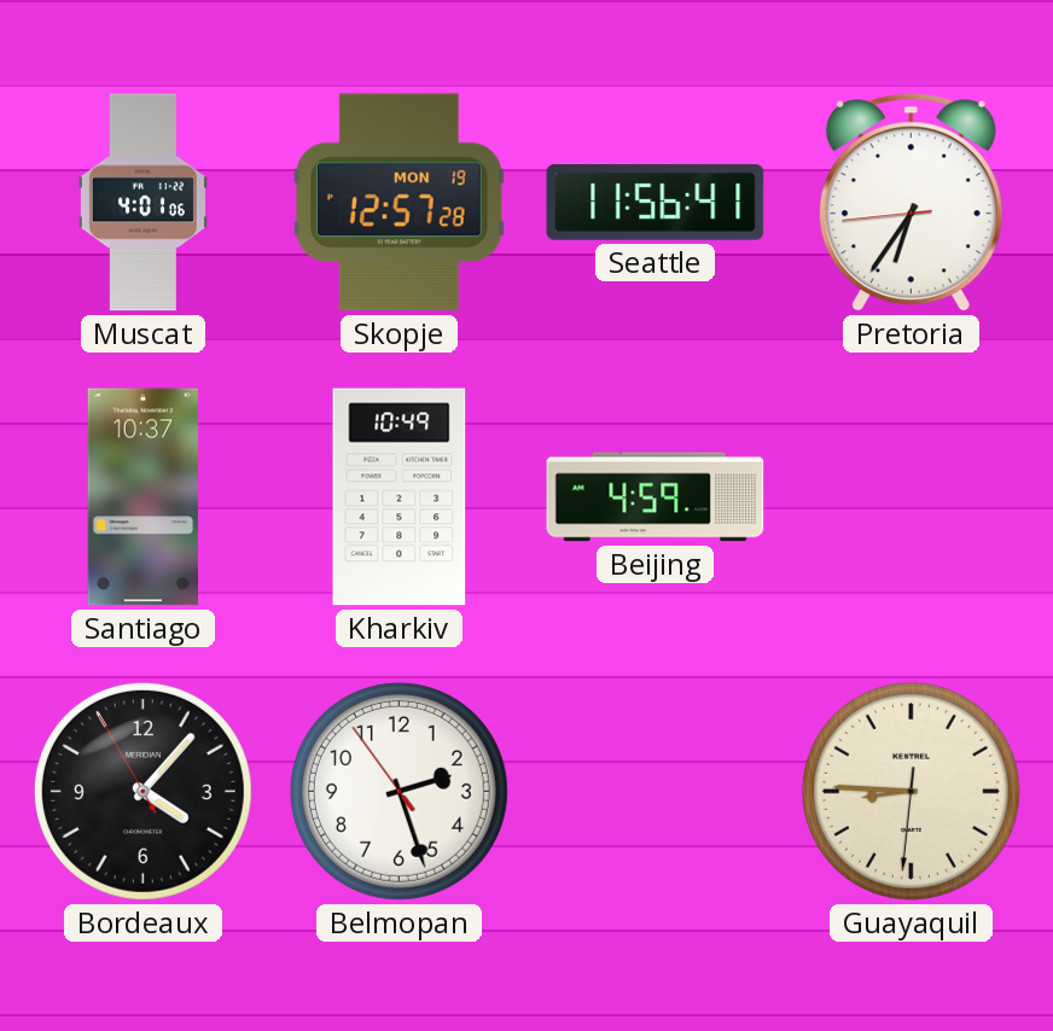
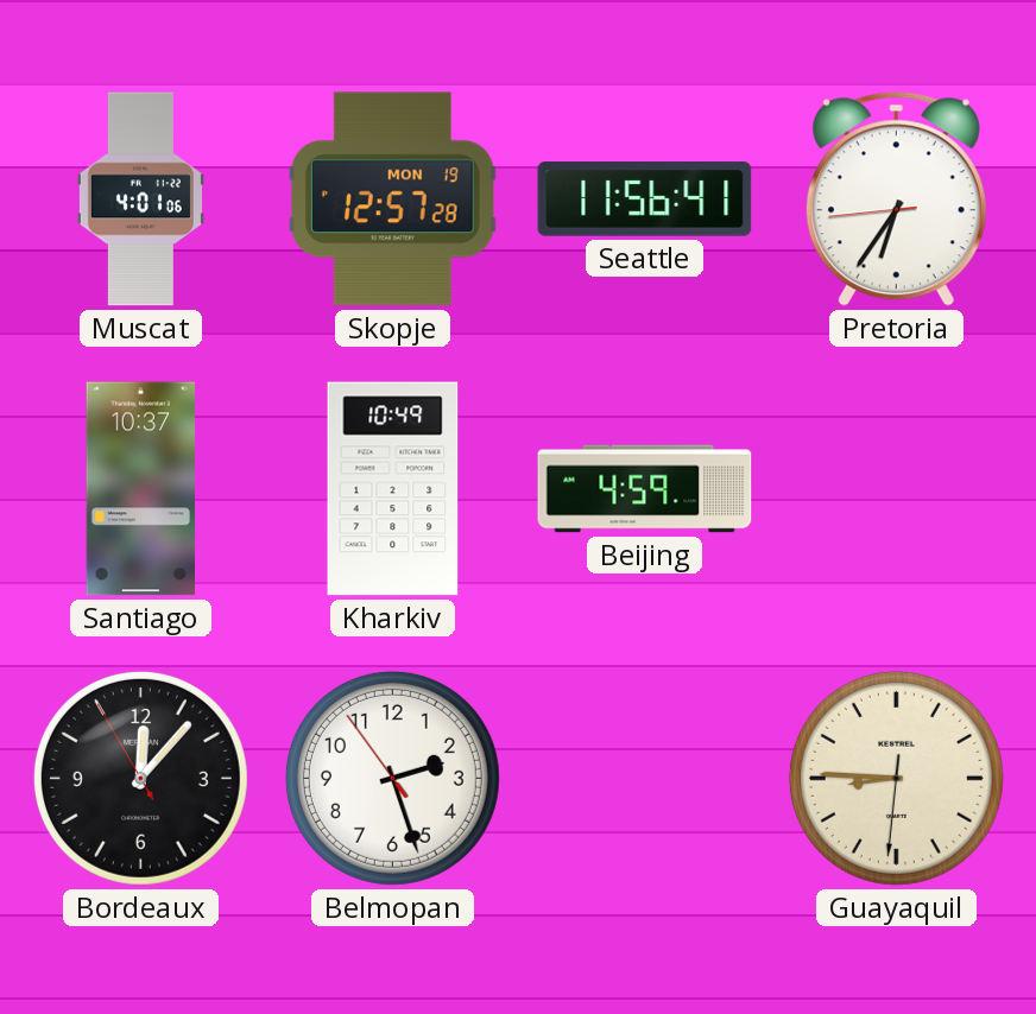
Bordeaux: 4:06 -> 12:06
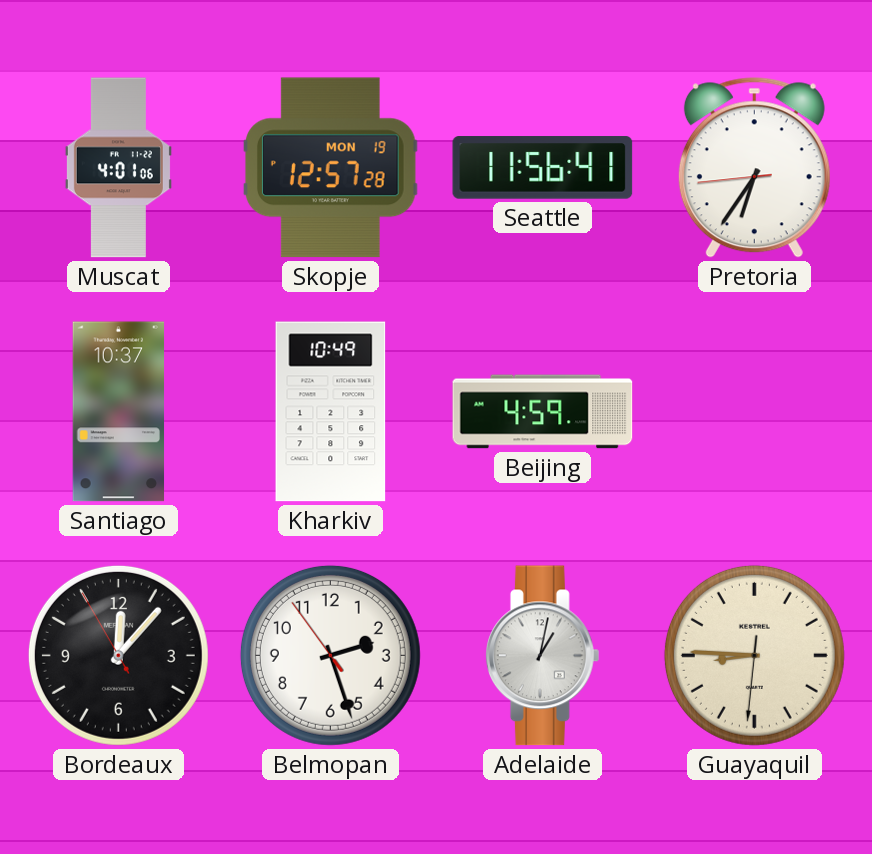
Adelaide: none -> 1:02
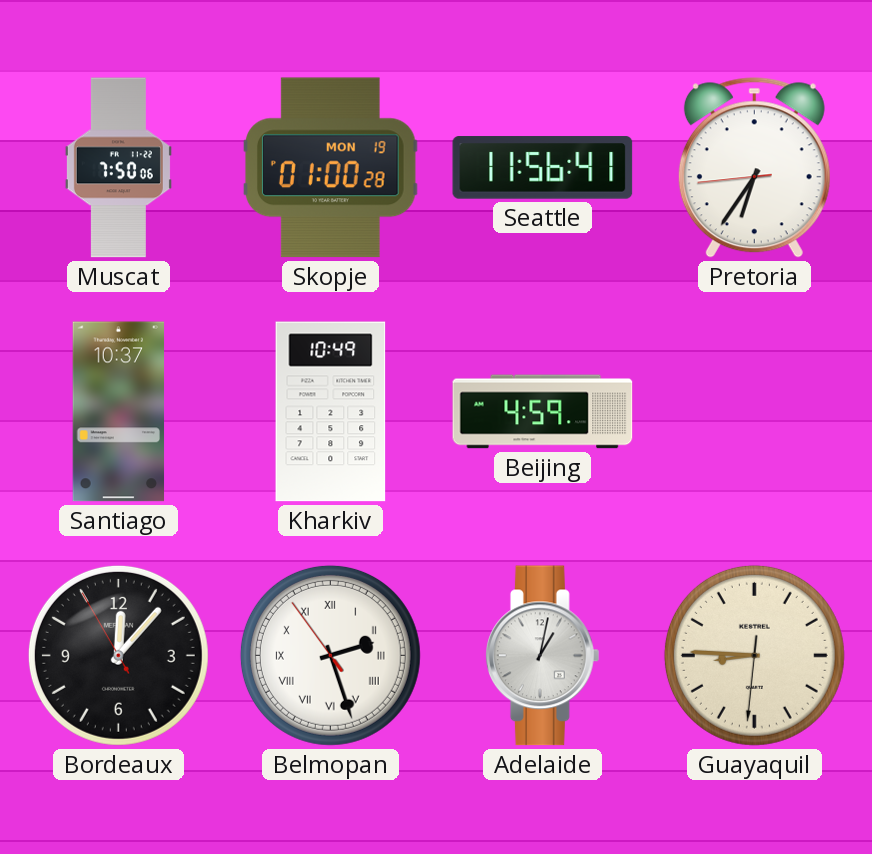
Muscat: 4:01 -> 7:50
Skopje: 12:57 -> 01:00
Belmopan numerals: Arabic -> Roman
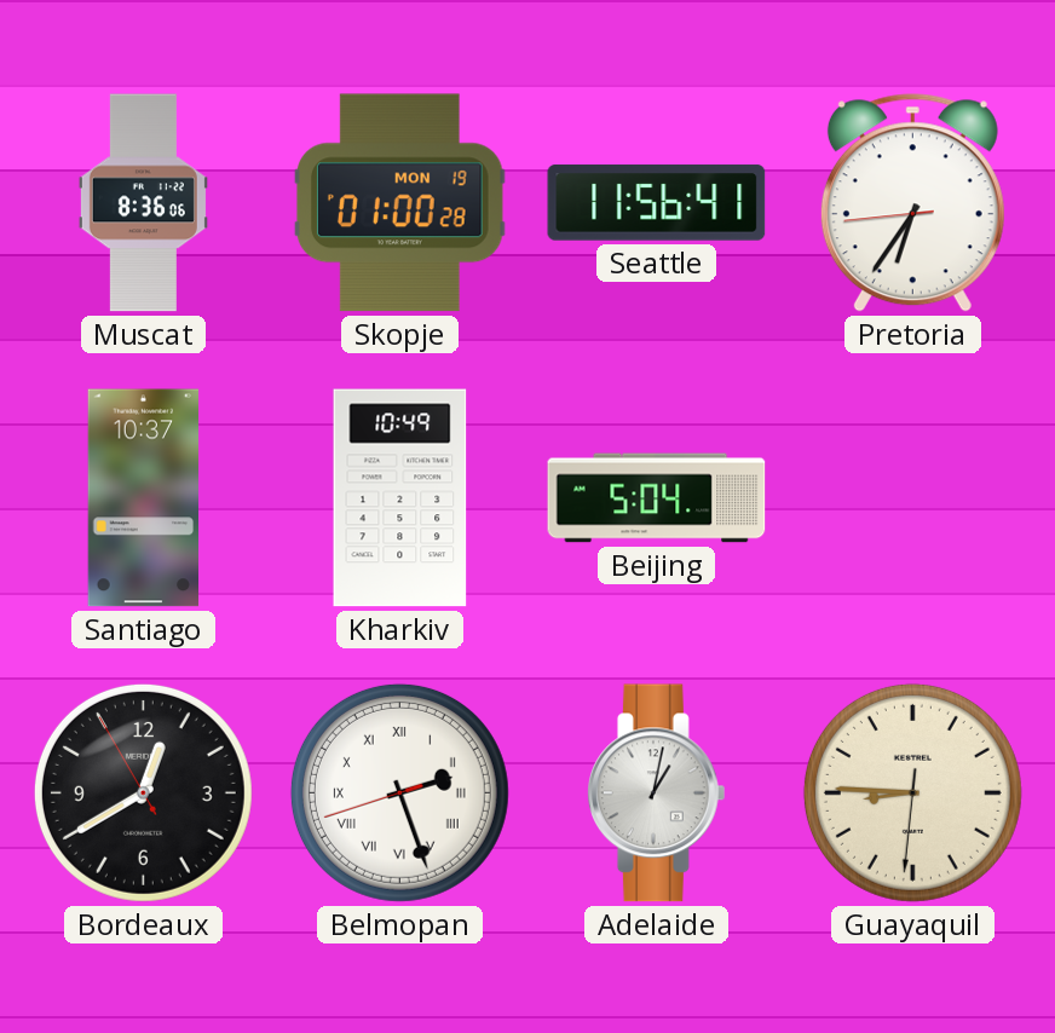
Muscat: 7:50 -> 8:36
Beijing: 4:59 -> 5:04
Bordeaux: 12:06 -> 12:39
Belmopan: 2:26:54 -> 2:26:42
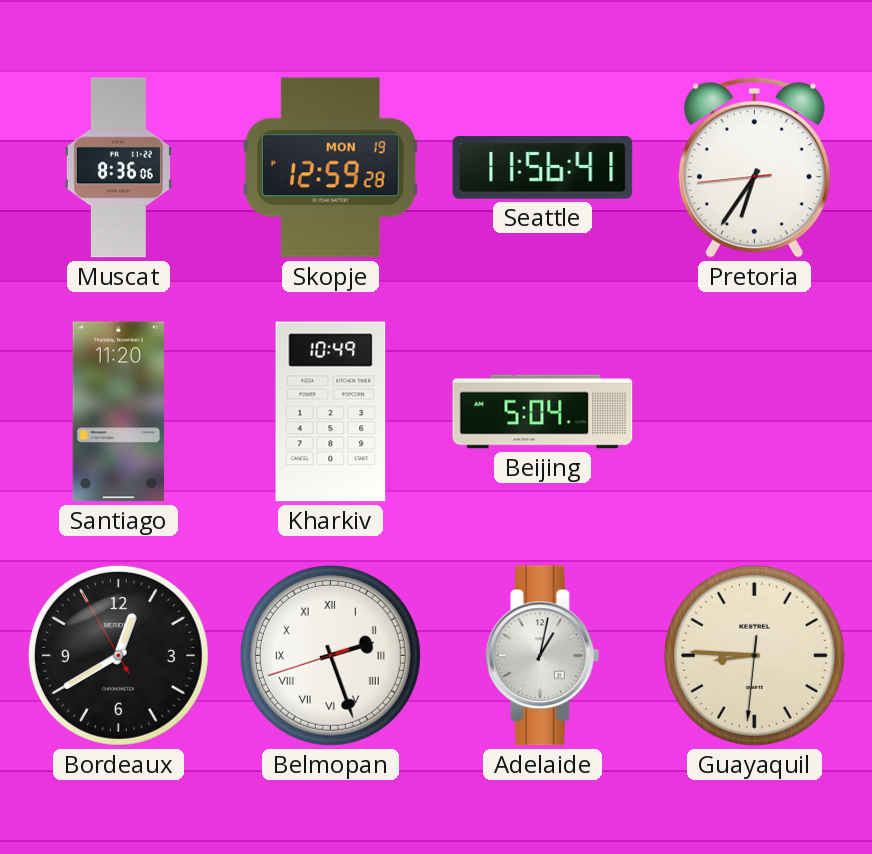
Skopje: 01:00 -> 12:59
Santiago: 10:37 -> 11:20
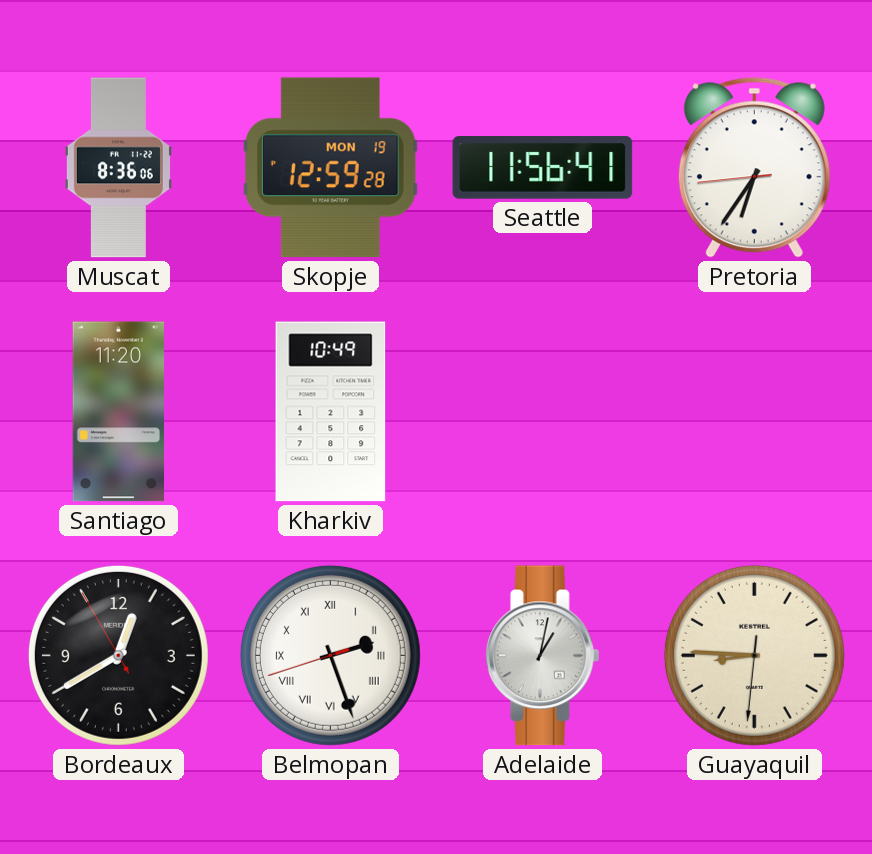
Beijing: 5:04 -> none
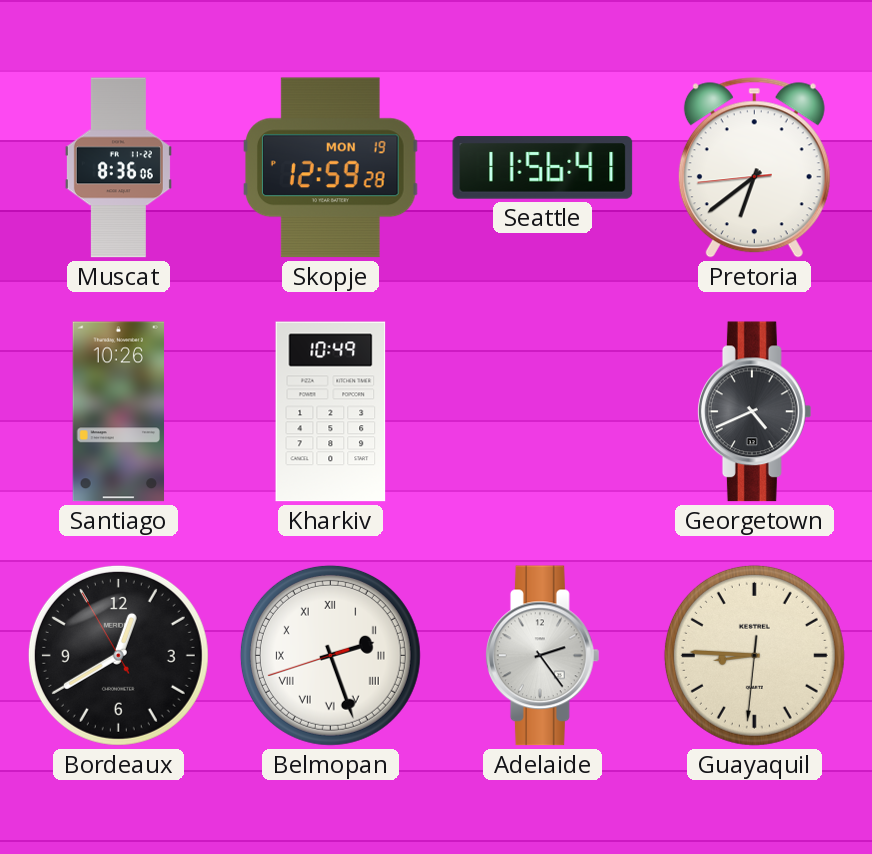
Pretoria: 6:35 -> 6:38
Santiago: 11:20 -> 10:26
Georgetown: none -> 4:41
Adelaide: 1:02 -> 2:24
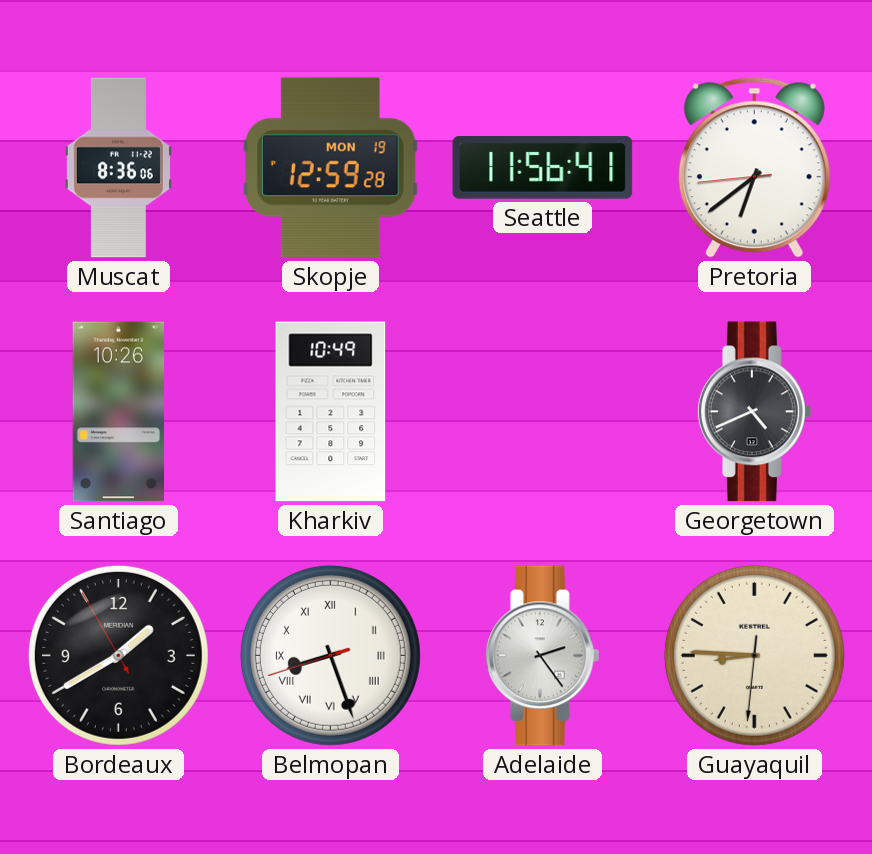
Bordeaux: 12:39 -> 1:39
Belmopan: 2:26 -> 8:26
